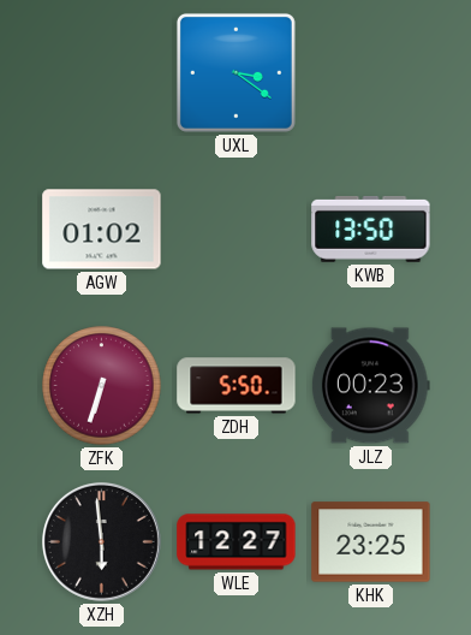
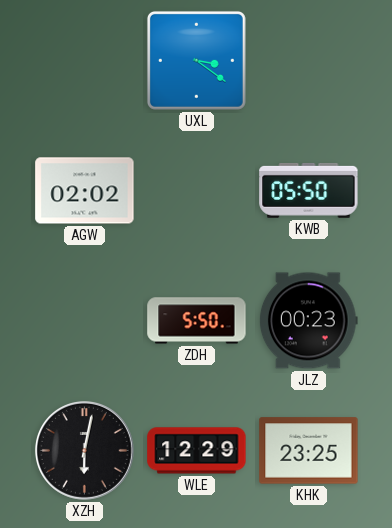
AGW: 01:02 -> 02:02
KWB: 13:50 -> 05:50
ZFK: 6:33 -> none
XZH: 5:59 -> 6:02
WLE: 12:27 -> 12:29
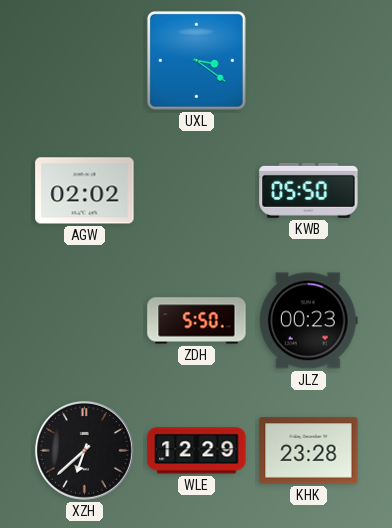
XZH: 6:02 -> 6:38
KHK: 23:25 -> 23:28
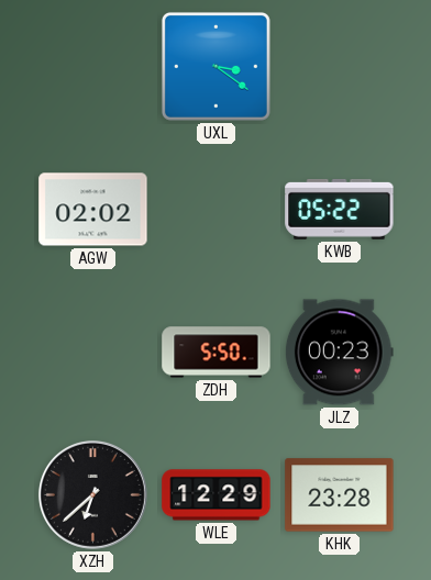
KWB: 05:50 -> 05:22
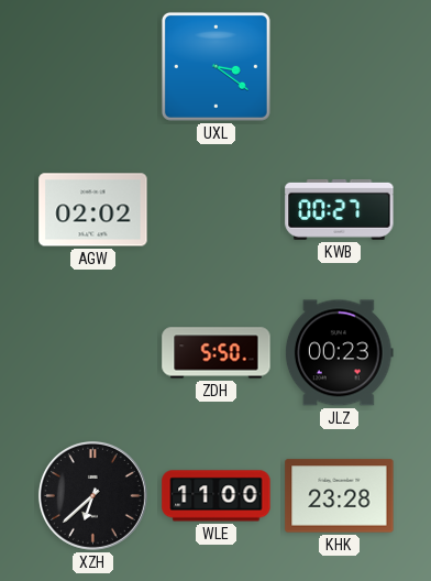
KWB: 05:22 -> 00:27
WLE: 12:29 -> 11:00
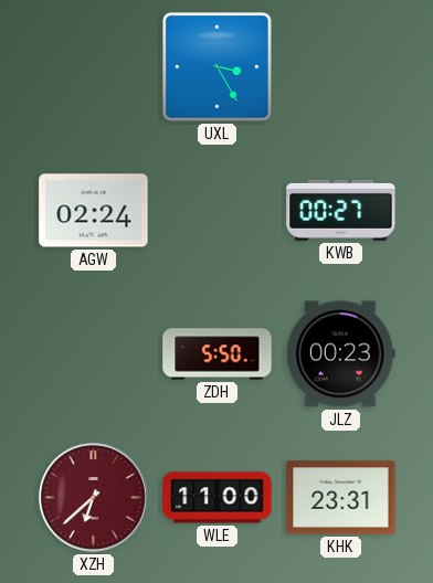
UXL: 3:21 -> 3:25
AGW: 02:02 -> 02:24
XZH dial: black -> burgundy
KHK: 23:28 -> 23:31
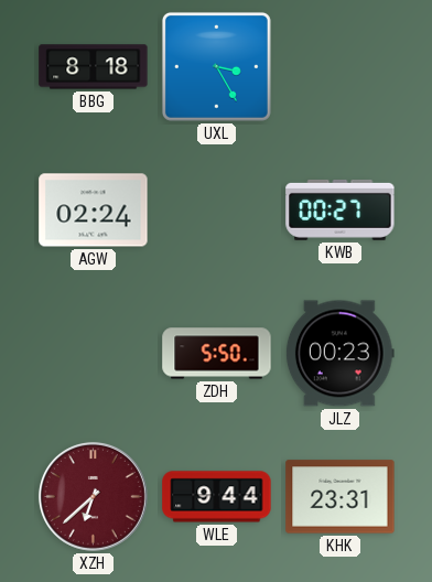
BBG: none -> 8:18
WLE: 11:00 -> 9:44
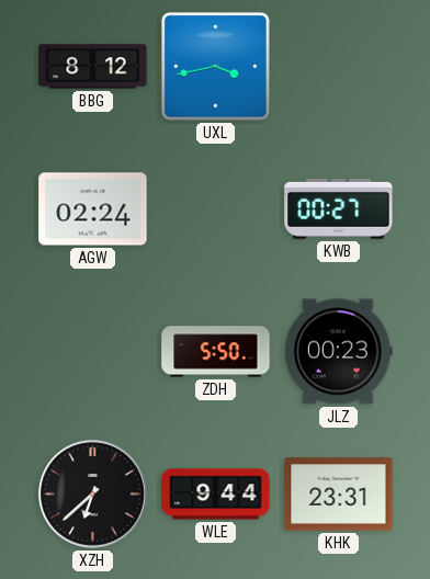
BBG: 8:18 -> 8:12
UXL: 3:25 -> 3:43
XZH dial: burgundy -> black
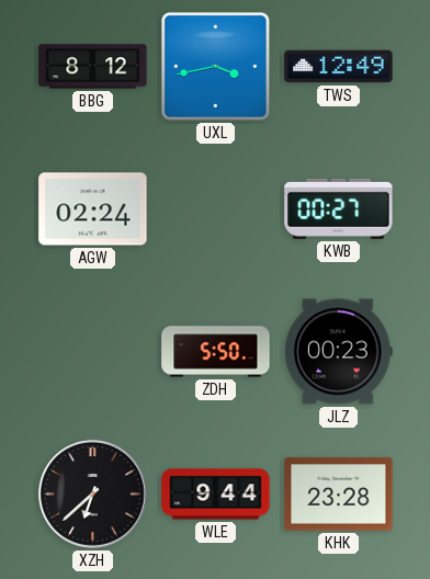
TWS: none -> 12:49
KHK: 23:31 -> 23:28
